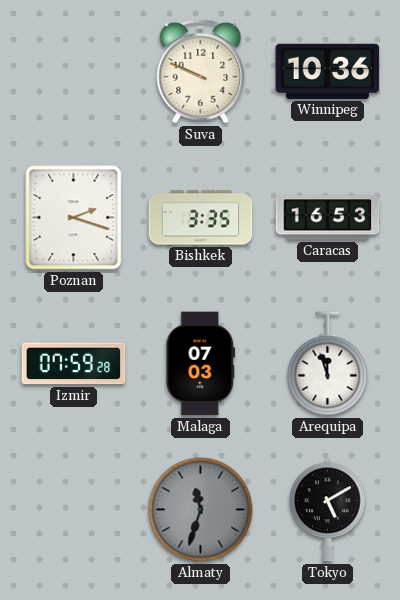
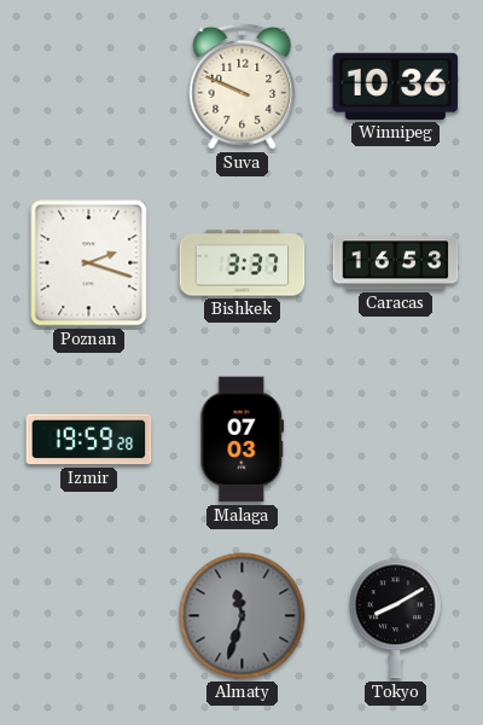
Bishkek: 3:35 -> 3:37
Izmir: 07:59 -> 19:59
Arequipa: 11:57 -> none
Tokyo: 5:10 -> 8:10
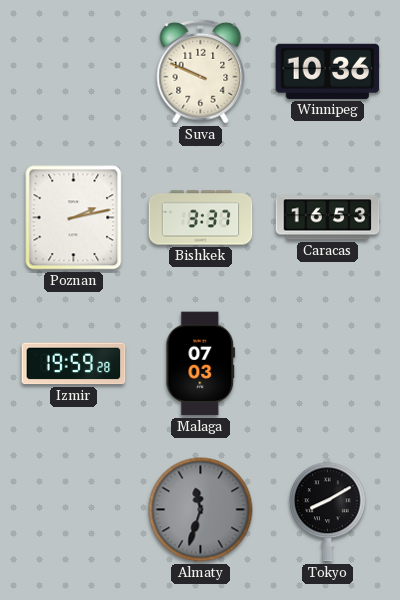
Poznan: 2:18 -> 2:13
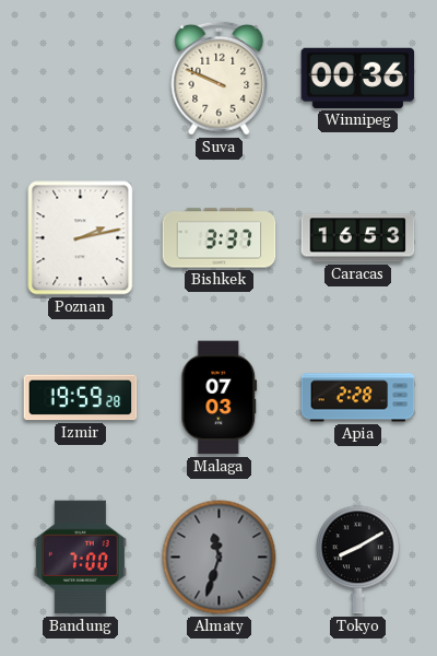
Winnipeg: 10:36 -> 00:36
Apia: none -> 2:28
Bandung: none -> 7:00
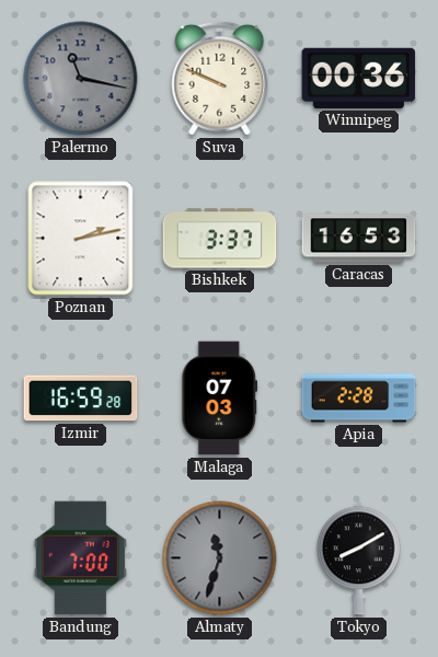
Palermo: none -> 11:17
Izmir: 19:59 -> 16:59
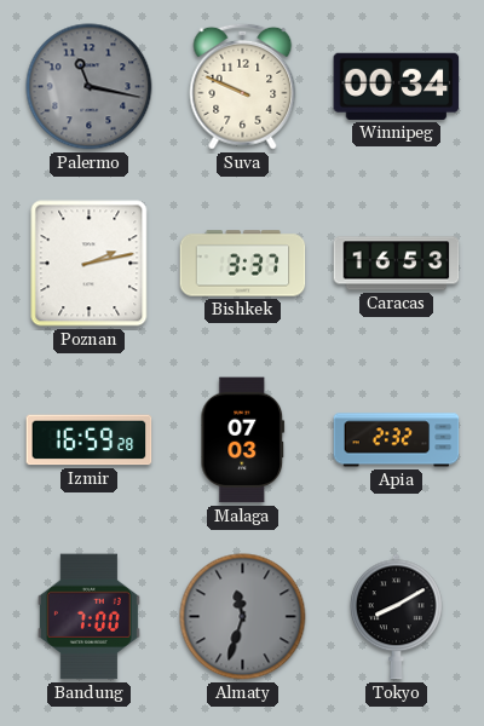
Winnipeg: 00:36 -> 00:34
Apia: 2:28 -> 2:32
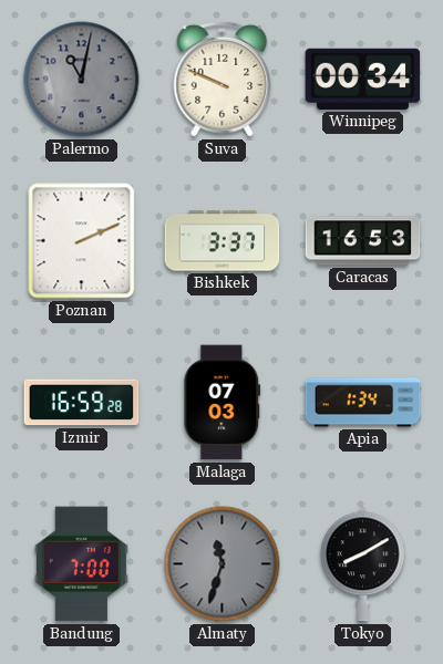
Palermo: 11:17 -> 11:02
Poznan: 2:13 -> 2:11
Apia: 2:32 -> 1:34
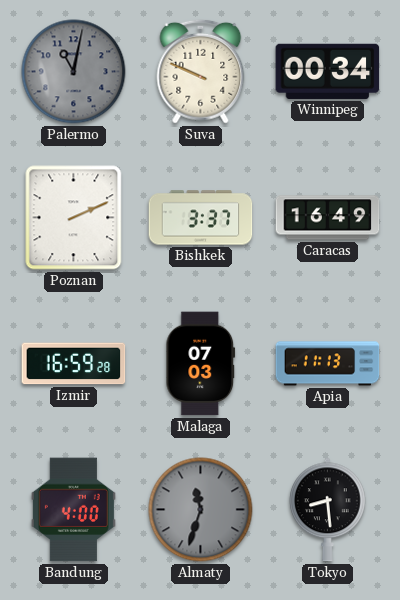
Caracas: 16:53 -> 16:49
Apia: 1:34 -> 11:13
Bandung: 7:00 -> 4:00
Tokyo: 8:10 -> 8:29
